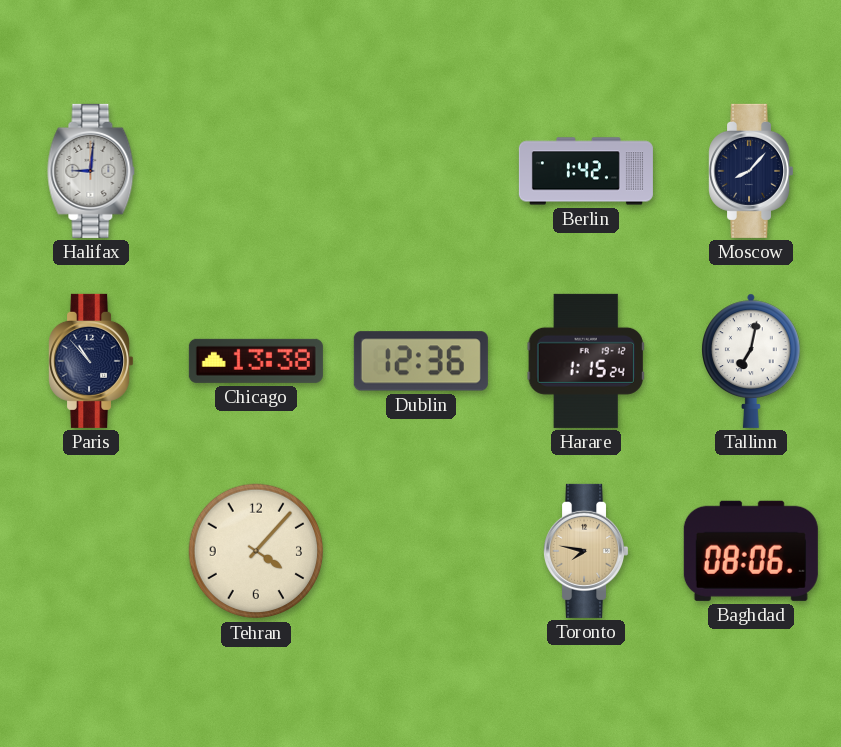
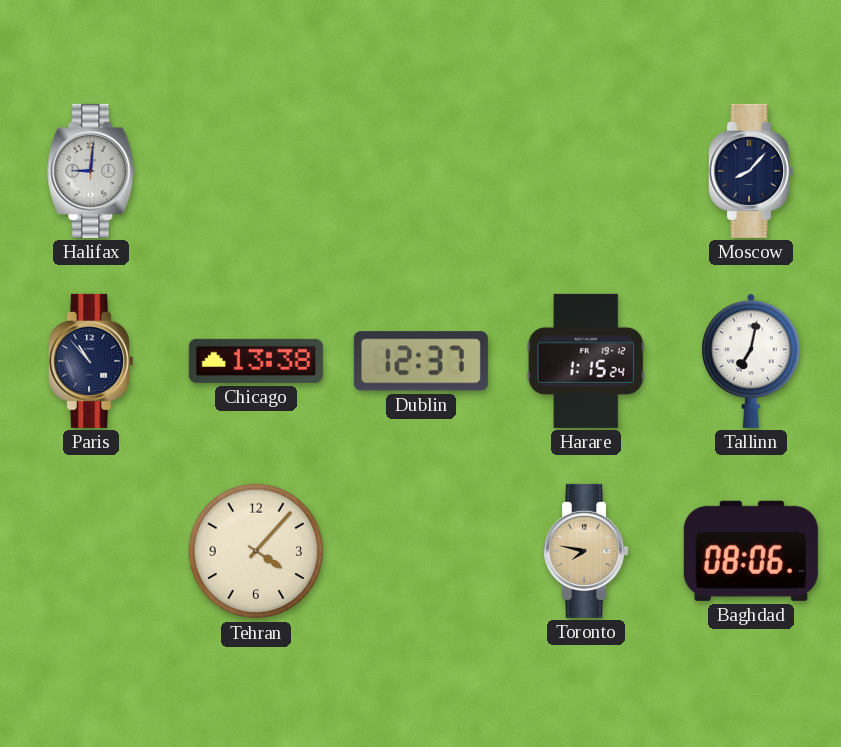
Berlin: 1:42 -> none
Dublin: 12:36 -> 12:37
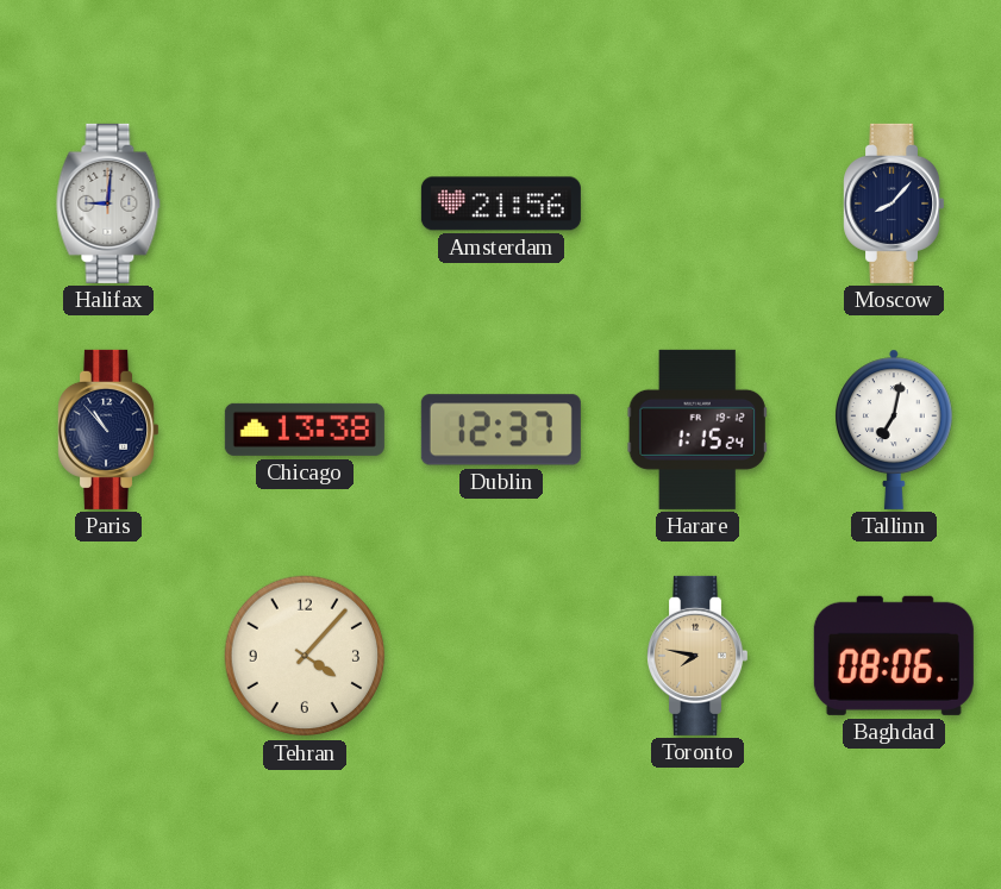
Amsterdam: none -> 21:56
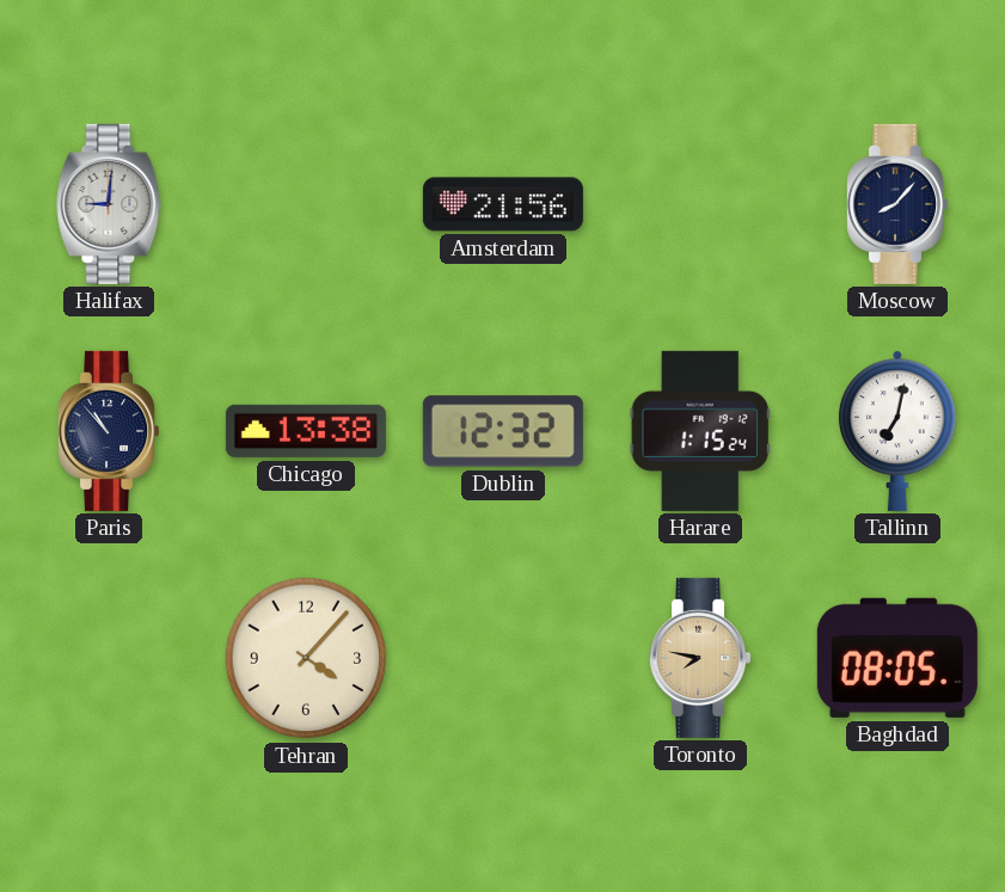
Dublin: 12:37 -> 12:32
Baghdad: 08:06 -> 08:05
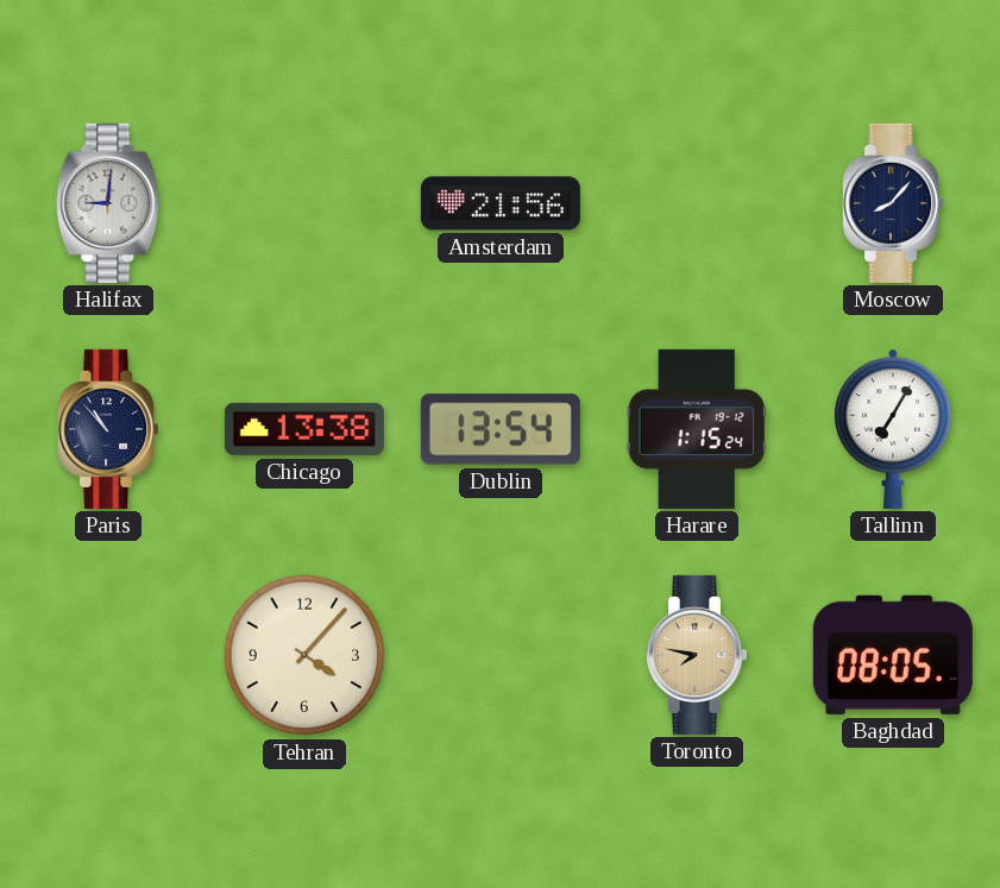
Dublin: 12:32 -> 13:54
Tallinn: 7:02 -> 7:05
